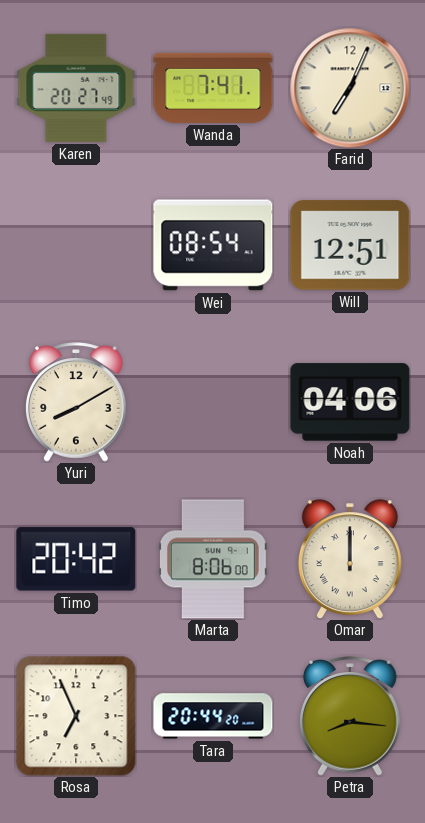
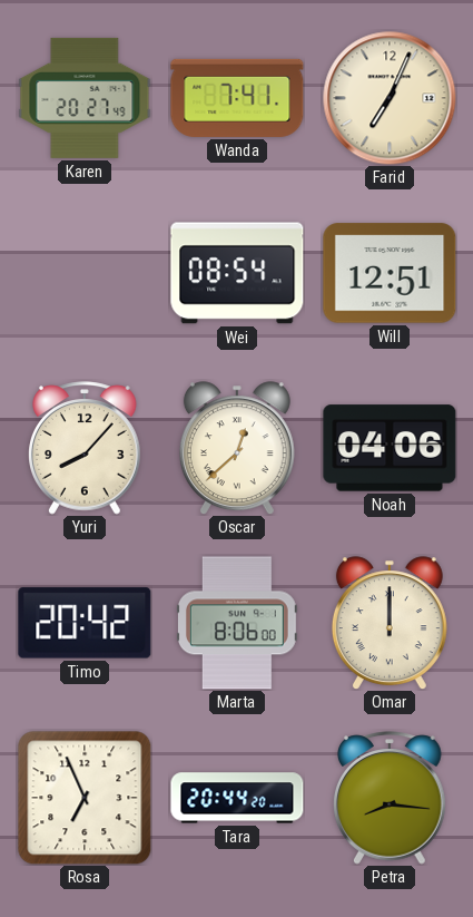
Yuri: 8:10 -> 8:07
Oscar: none -> 12:38
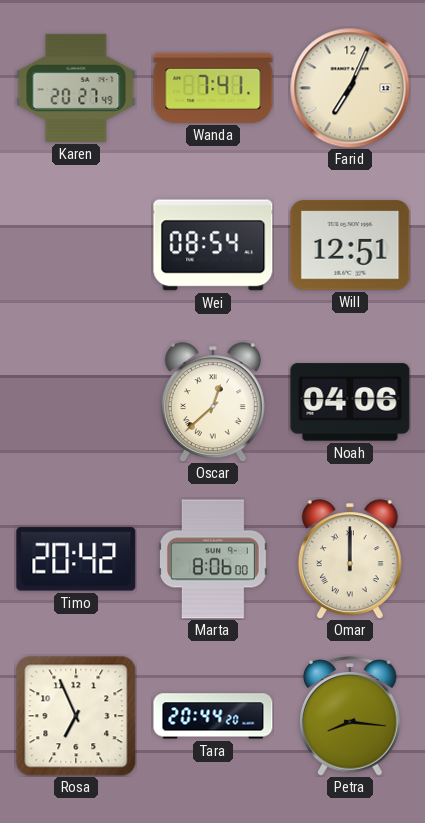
Yuri: 8:07 -> none
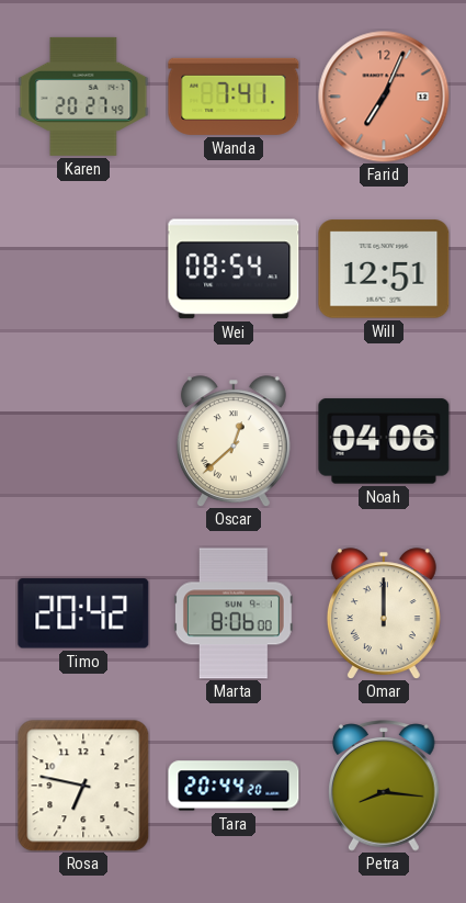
Farid dial: cream -> salmon
Rosa: 6:56 -> 6:47
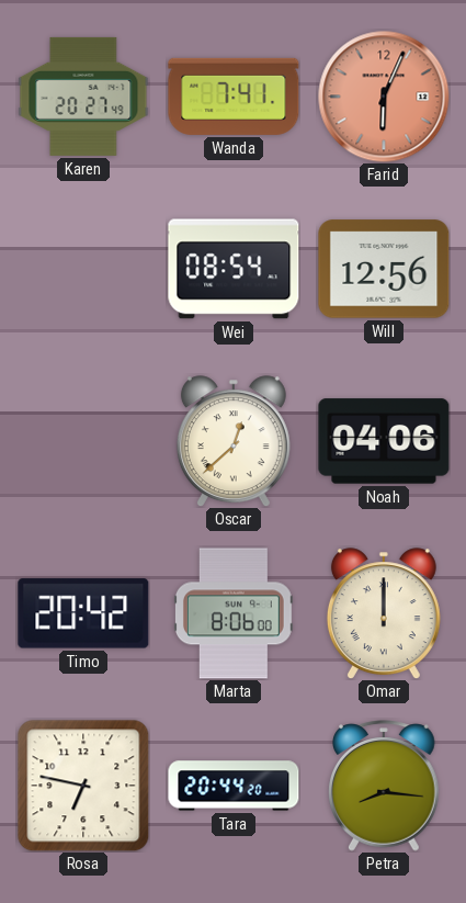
Farid: 7:04 -> 6:04
Will: 12:51 -> 12:56
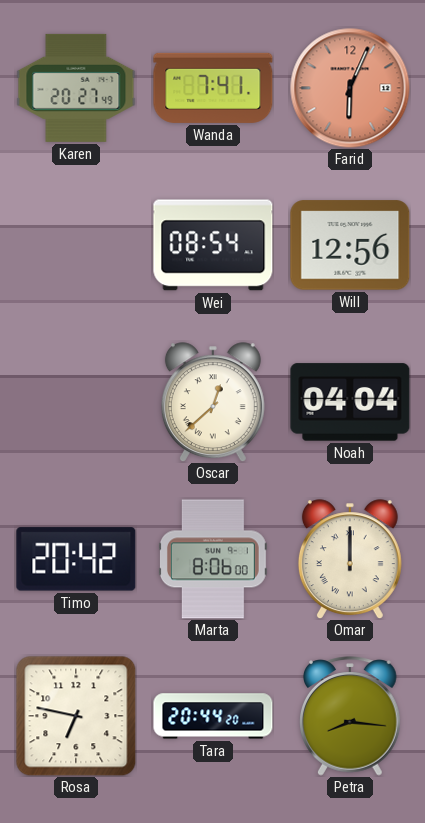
Noah: 04:06 -> 04:04
